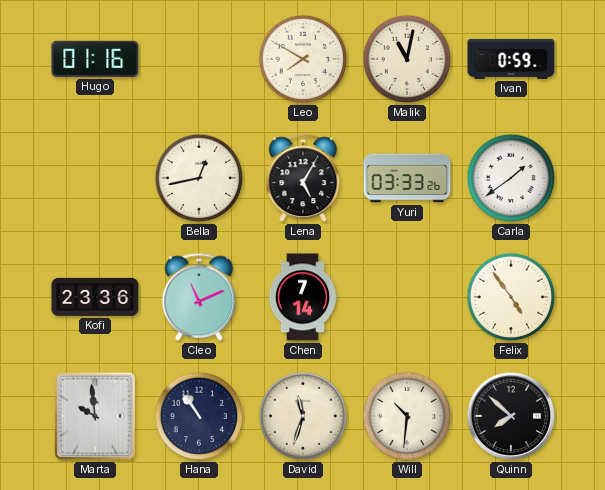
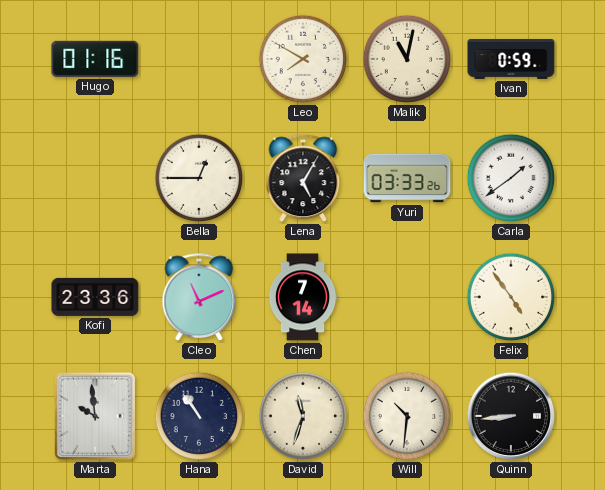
Bella: 12:43 -> 12:45
Quinn: 7:52 -> 8:44
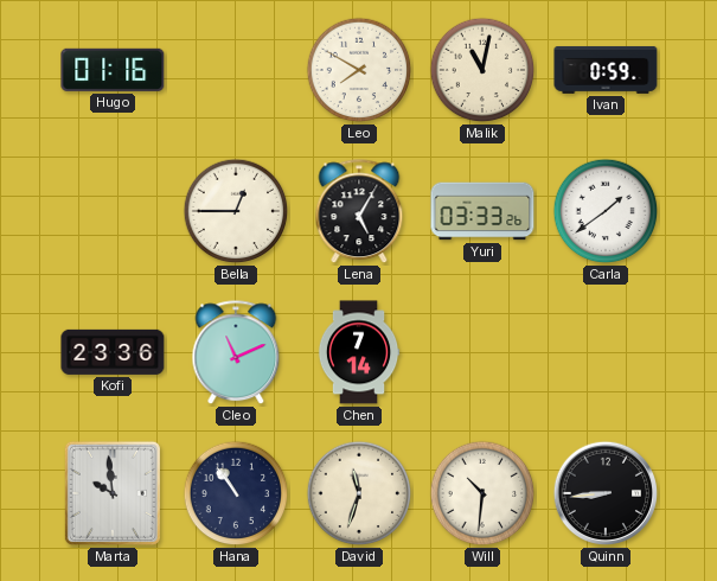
Felix: 4:54 -> none
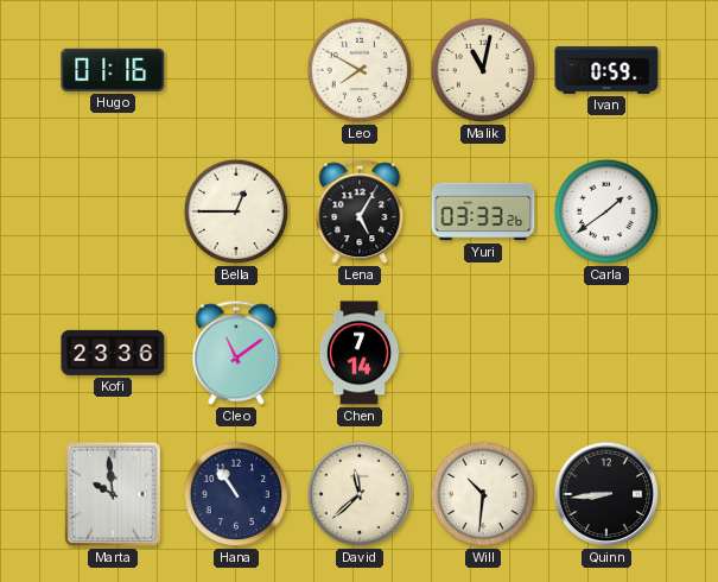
Cleo: 11:11 -> 11:09
David: 11:33 -> 11:38
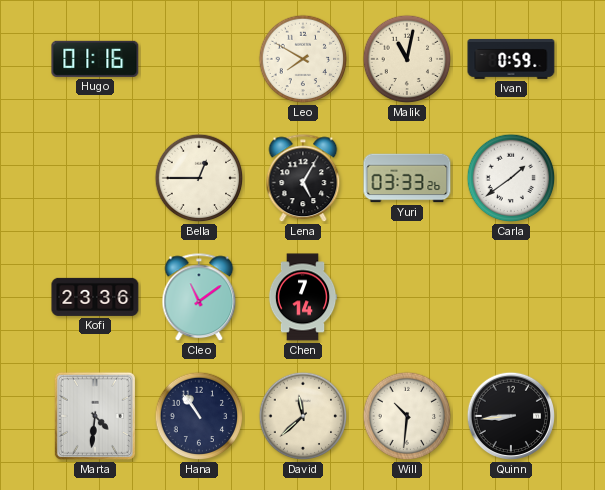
Marta: 9:59 -> 4:31
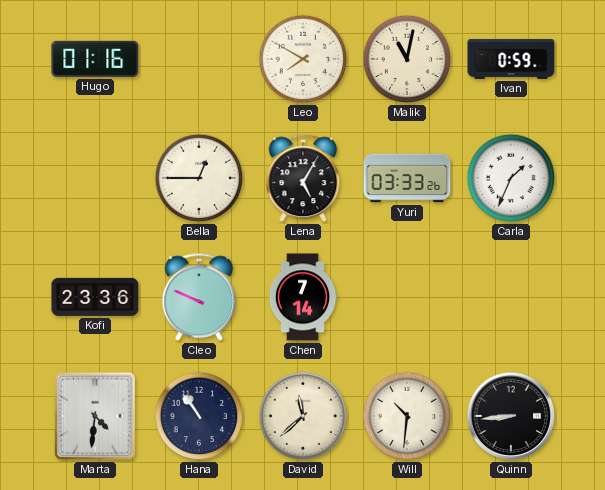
Carla: 1:39 -> 1:34
Cleo: 11:09 -> 9:49
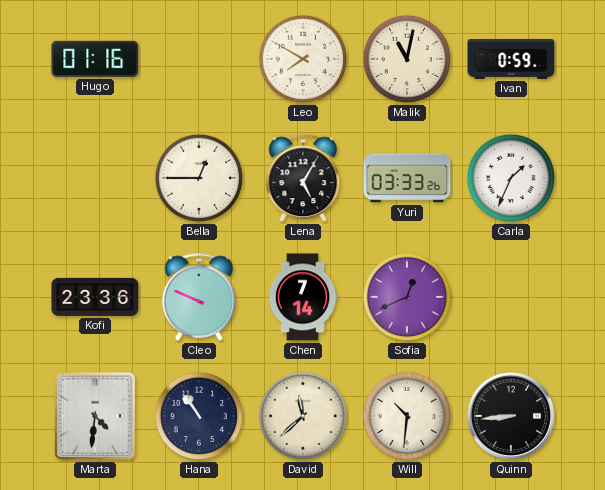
Sofia: none -> 12:41
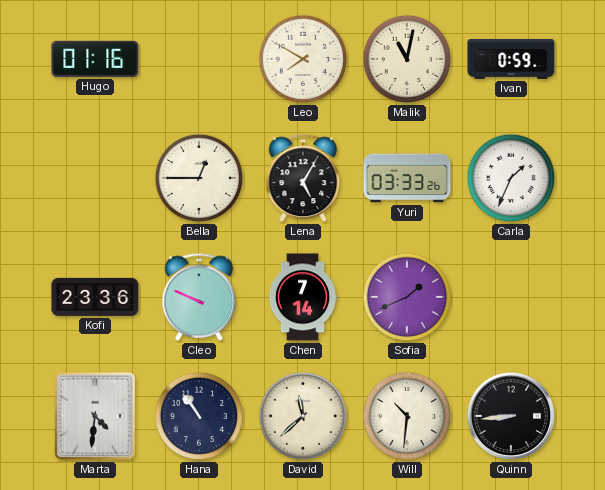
Sofia: 12:41 -> 1:41
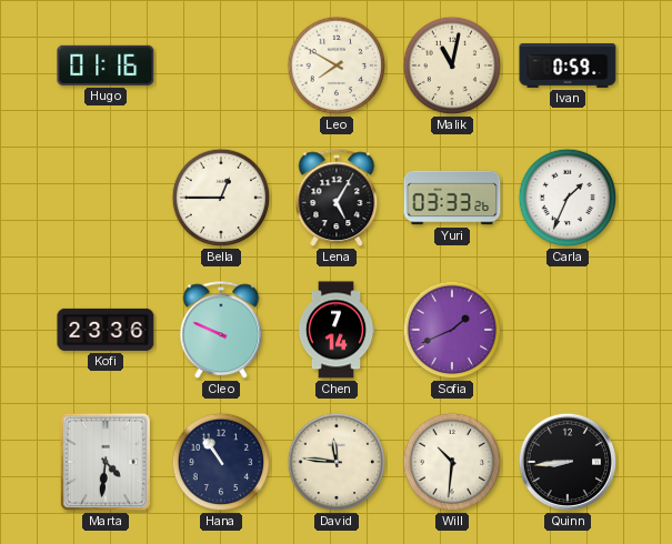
David: 11:38 -> 11:46
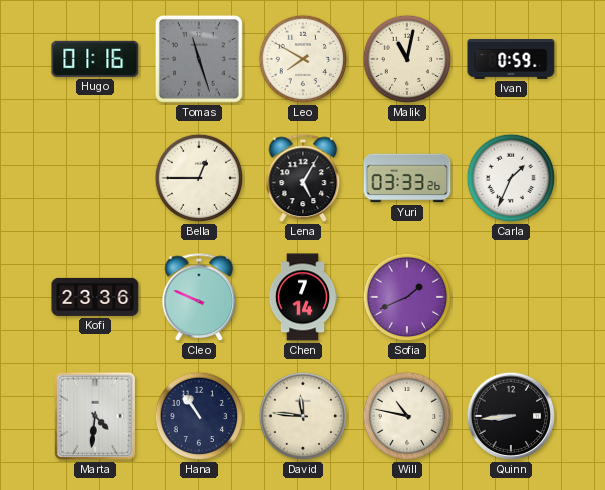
Tomas: none -> 11:27
Will: 10:31 -> 10:47
